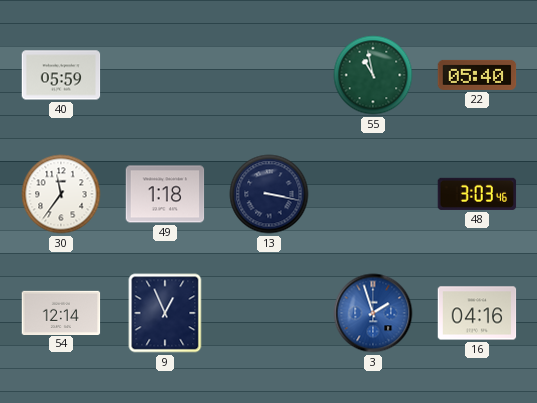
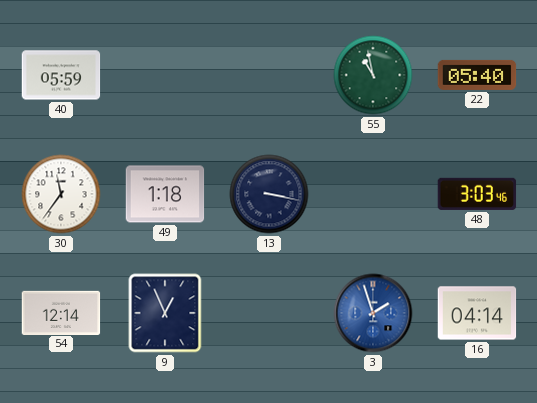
16: 04:16 -> 04:14
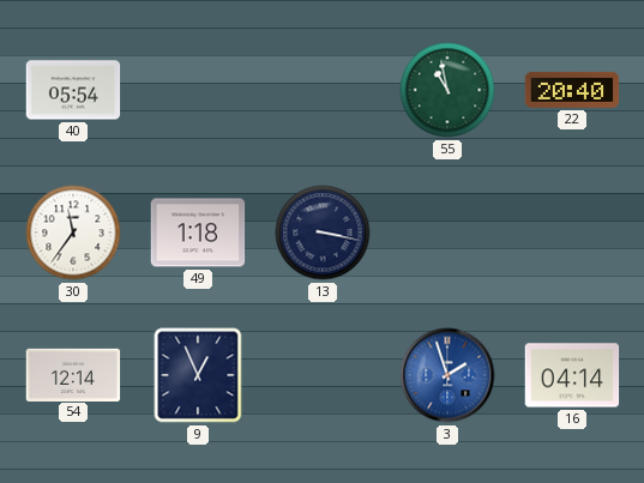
40: 05:59 -> 05:54
22: 05:40 -> 20:40
48: 3:03 -> none
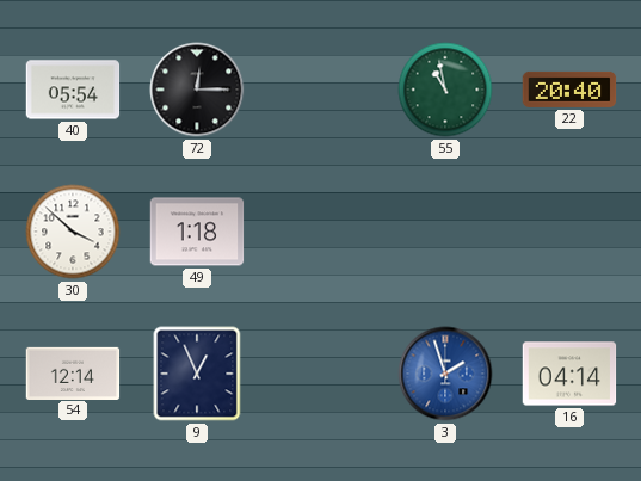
72: none -> 12:15
30: 11:36 -> 3:52
13: 3:17 -> none
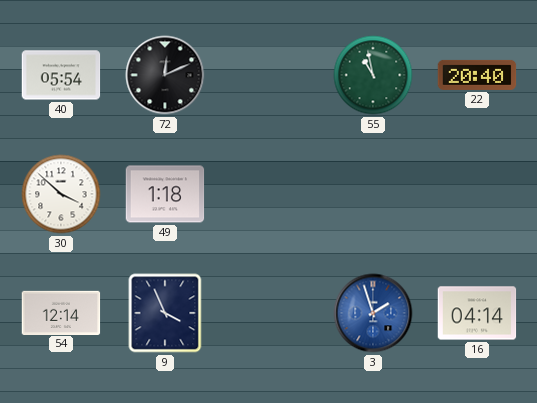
72: 12:15 -> 12:11
9: 12:56 -> 3:56
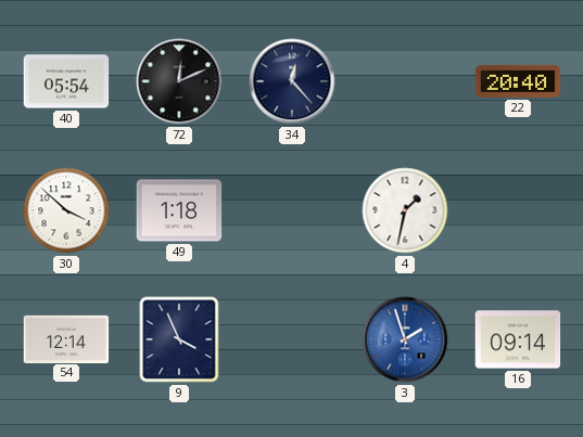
34: none -> 12:23
55: 10:58 -> none
4: none -> 1:32
16: 04:14 -> 09:14
